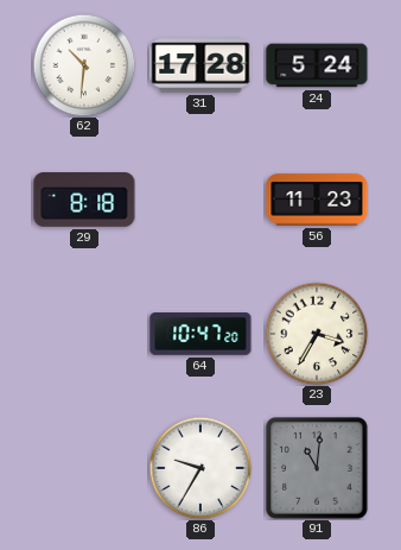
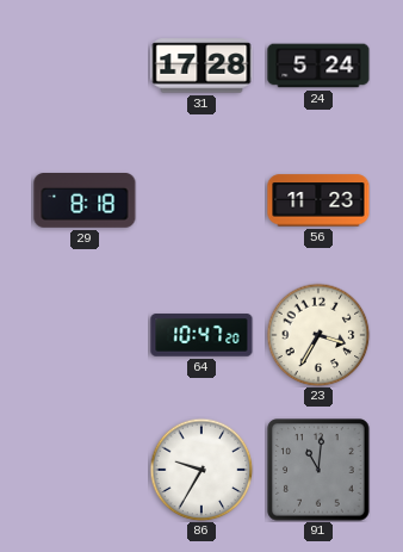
62: 10:31 -> none
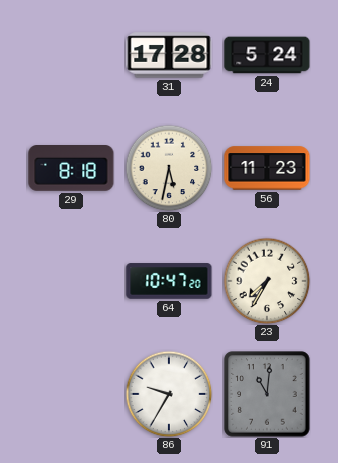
80: none -> 5:32
23: 3:35 -> 7:35
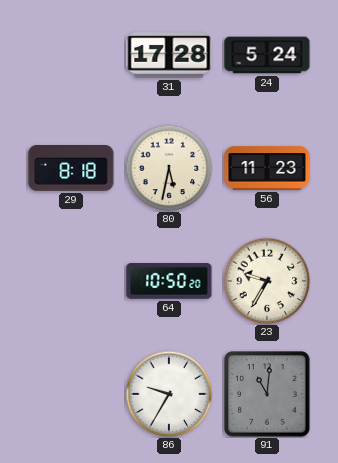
64: 10:47 -> 10:50
23: 7:35 -> 9:35
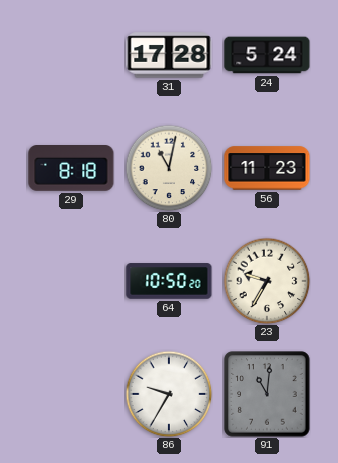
80: 5:32 -> 11:02
